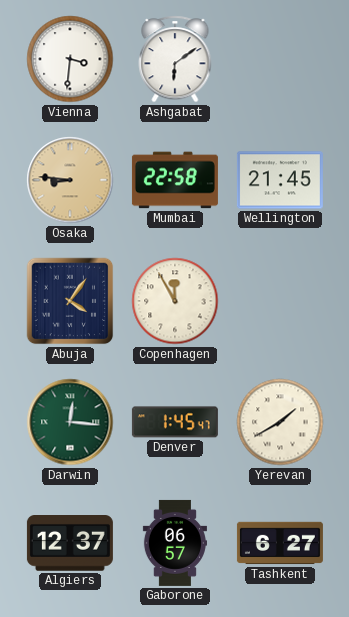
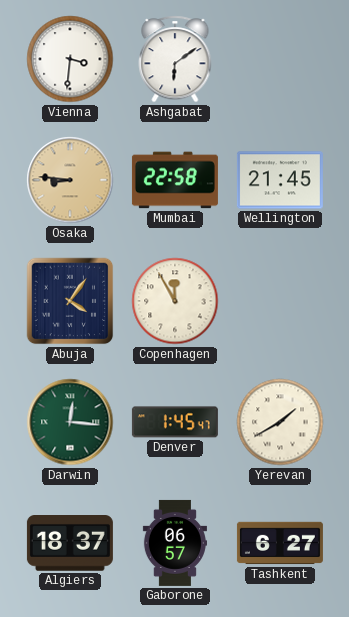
Algiers: 12:37 -> 18:37
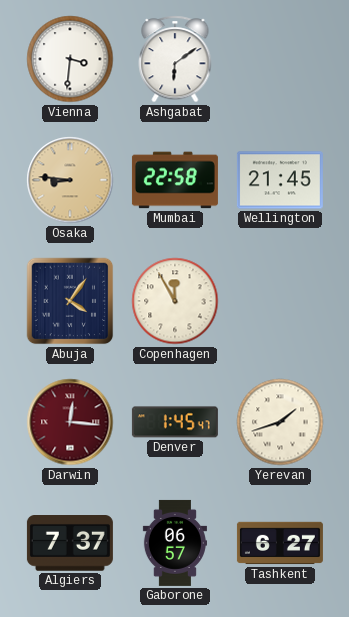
Darwin dial: green -> burgundy
Yerevan: 1:40 -> 1:42
Algiers: 18:37 -> 7:37
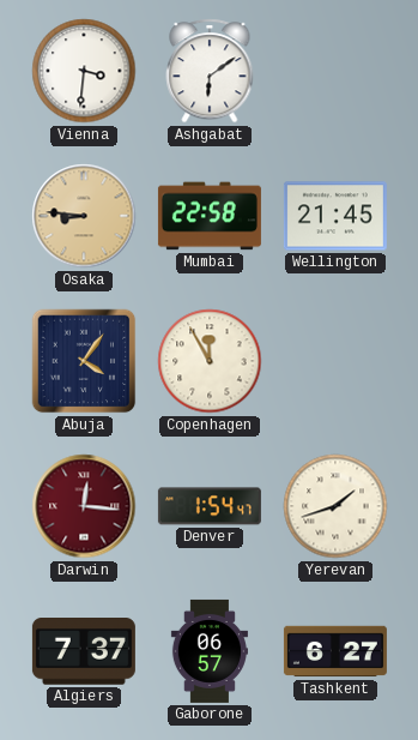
Denver: 1:45 -> 1:54
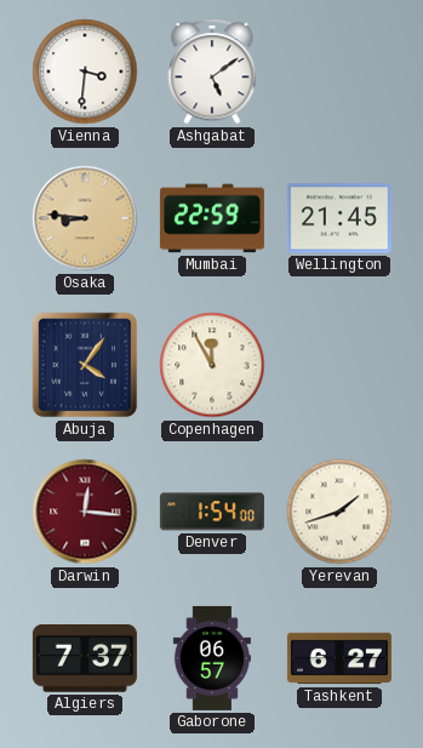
Ashgabat: 6:09 -> 5:09
Mumbai: 22:58 -> 22:59
Denver: 1:54:47 -> 1:54:00
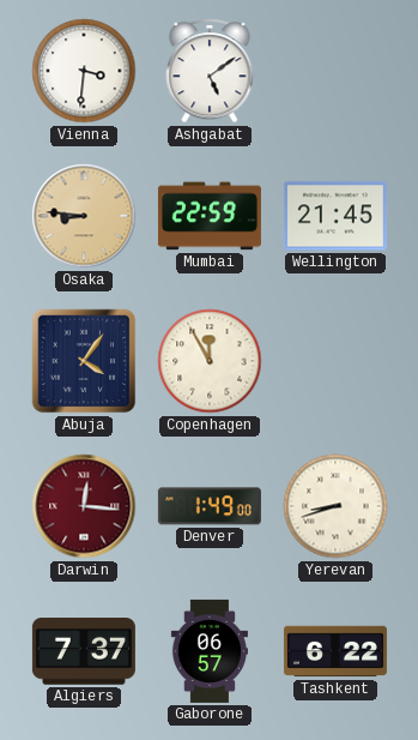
Denver: 1:54 -> 1:49
Yerevan: 1:42 -> 8:42
Tashkent: 6:27 -> 6:22
